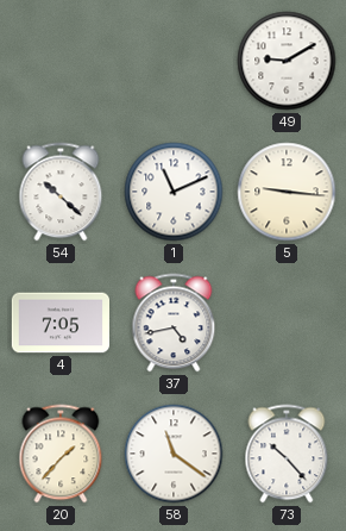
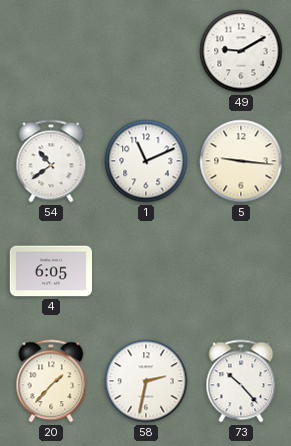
54: 10:22 -> 10:39
4: 7:05 -> 6:05
37: 4:43 -> none
58: 11:21 -> 2:32
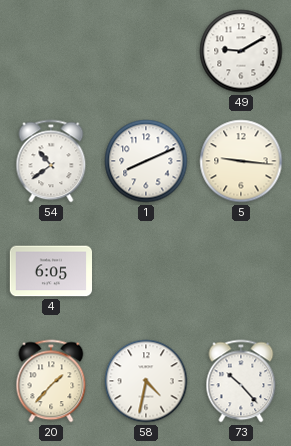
1: 11:11 -> 8:11
58: 2:32 -> 4:32
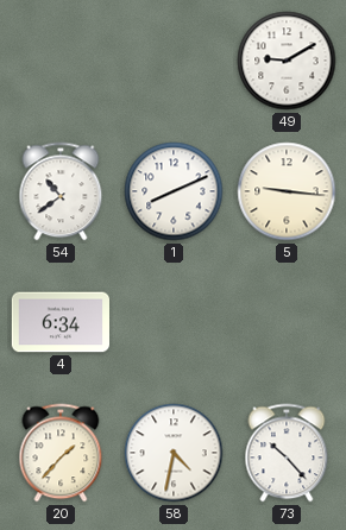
4: 6:05 -> 6:34
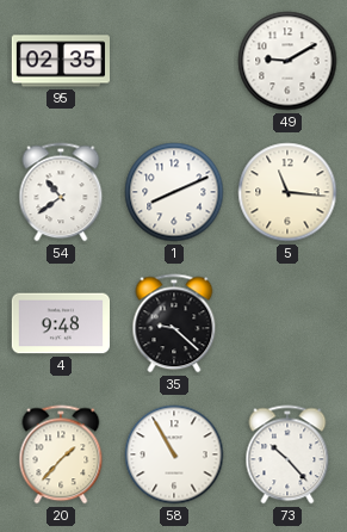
95: none -> 02:35
5: 9:16 -> 11:16
4: 6:34 -> 9:48
35: none -> 9:22
58: 4:32 -> 10:55
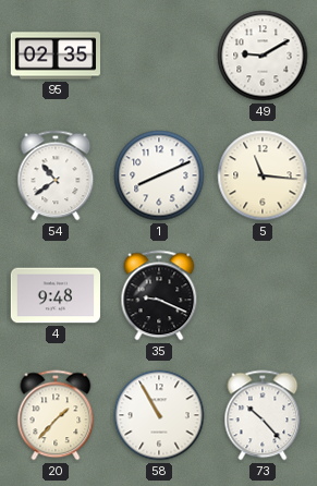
35: 9:22 -> 9:19
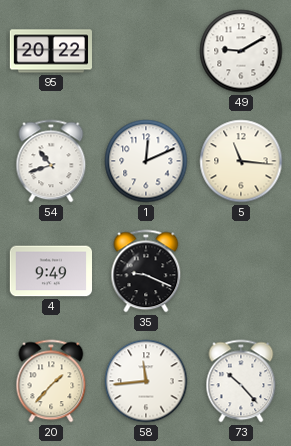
95: 02:35 -> 20:22
54: 10:39 -> 10:42
1: 8:11 -> 12:11
4: 9:48 -> 9:49
58: 10:55 -> 11:44
